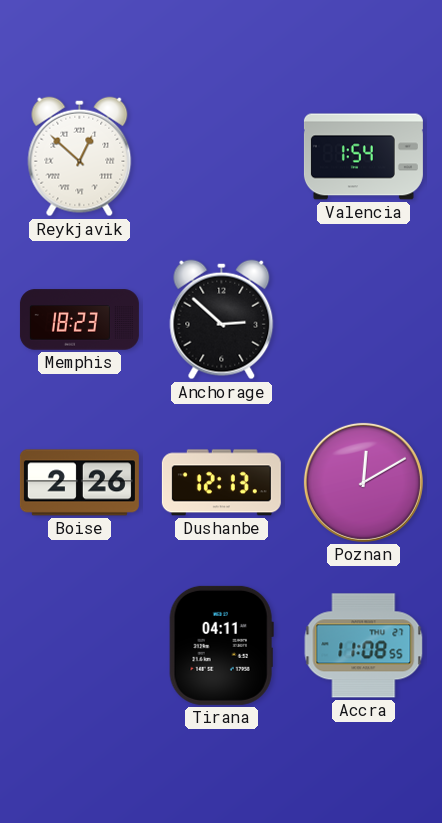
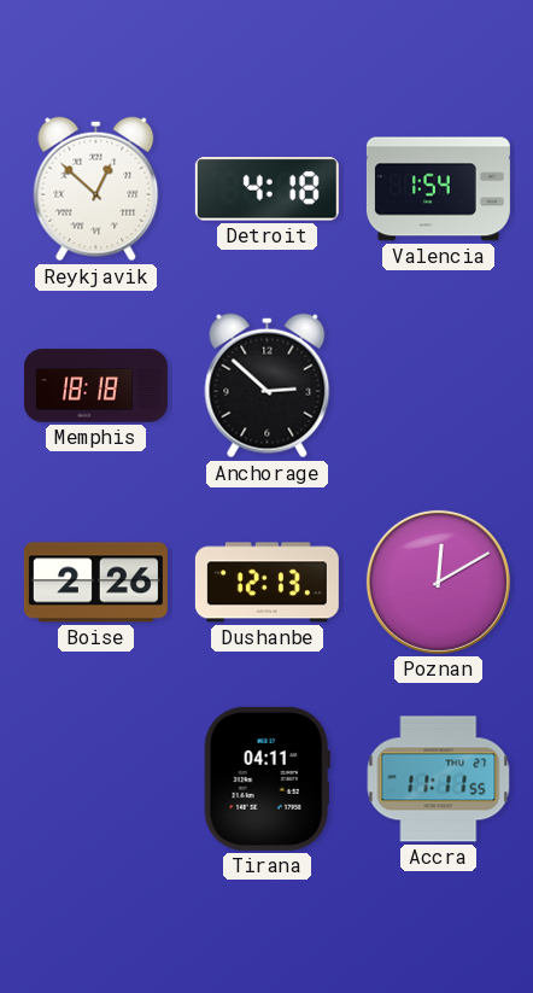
Detroit: none -> 4:18
Memphis: 18:23 -> 18:18
Accra: 11:08 -> 11:11
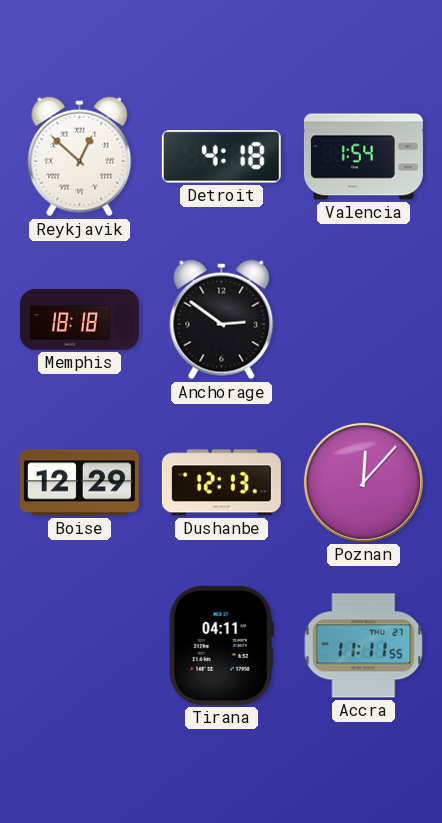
Anchorage: 2:52 -> 2:51
Boise: 2:26 -> 12:29
Poznan: 12:10 -> 12:07
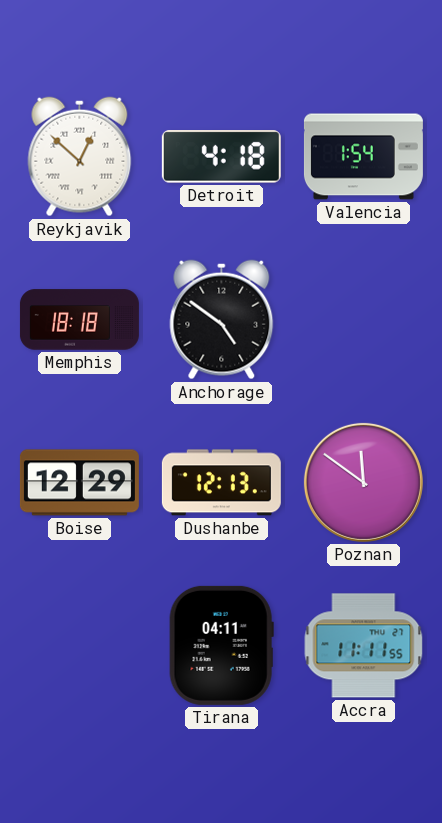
Anchorage: 2:51 -> 4:51
Poznan: 12:07 -> 11:51
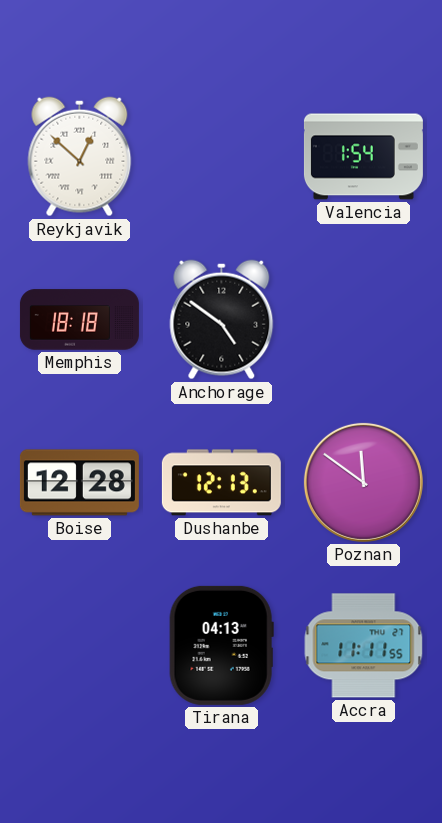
Detroit: 4:18 -> none
Boise: 12:29 -> 12:28
Tirana: 04:11 -> 04:13
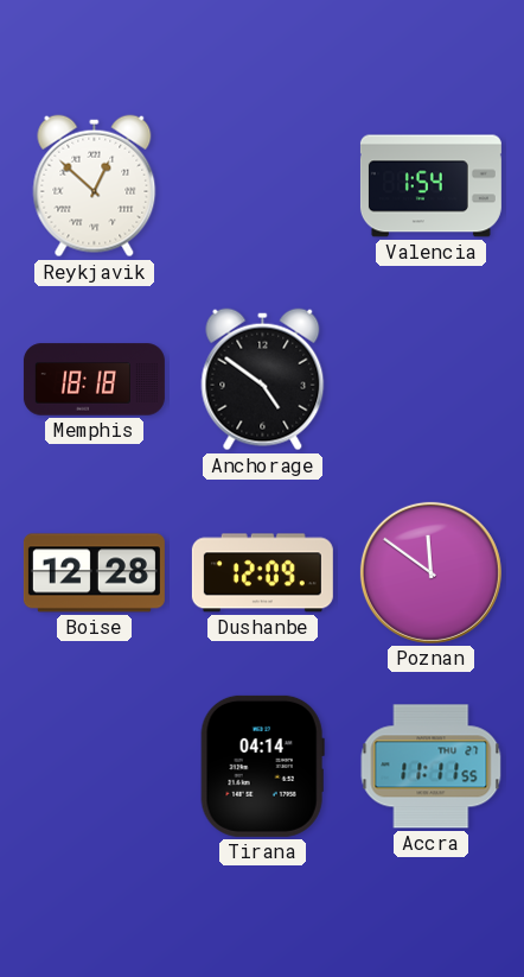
Dushanbe: 12:13 -> 12:09
Tirana: 04:13 -> 04:14
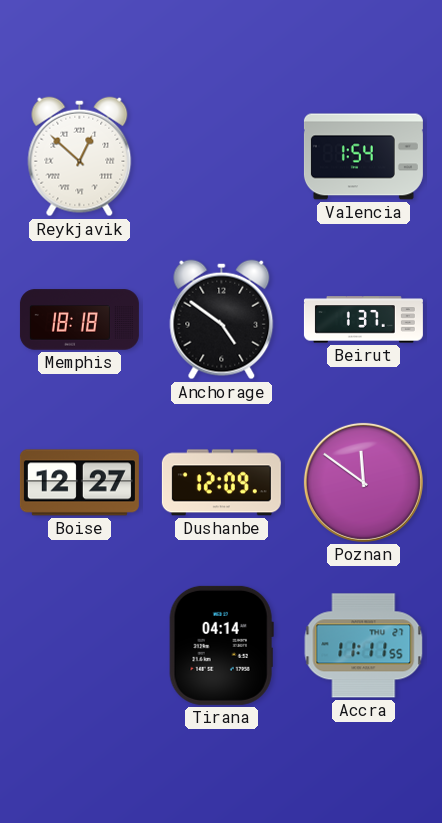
Beirut: none -> 1:37
Boise: 12:28 -> 12:27
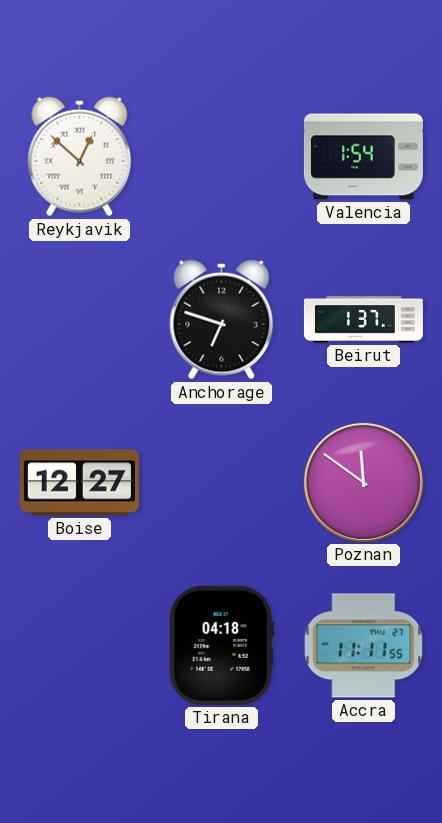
Memphis: 18:18 -> none
Anchorage: 4:51 -> 6:48
Dushanbe: 12:09 -> none
Tirana: 04:14 -> 04:18
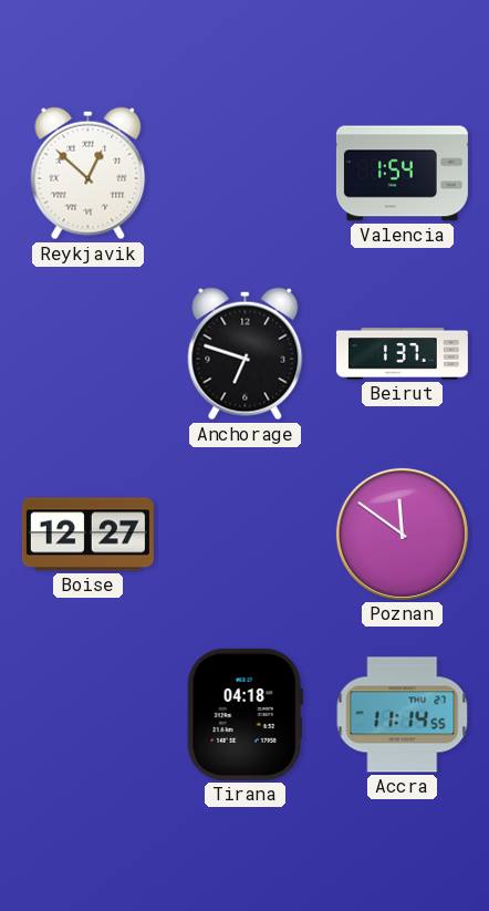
Accra: 11:11 -> 11:14
